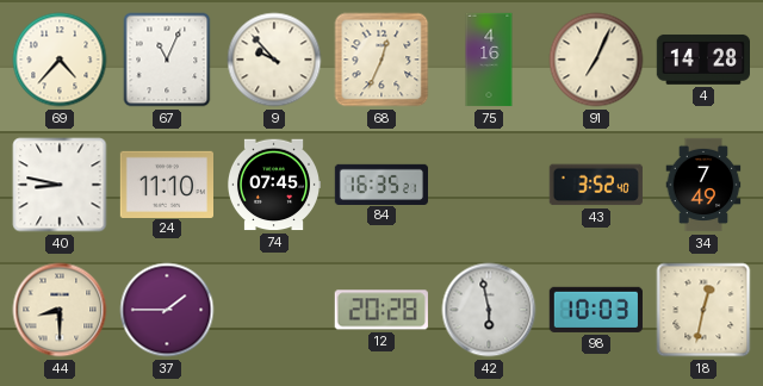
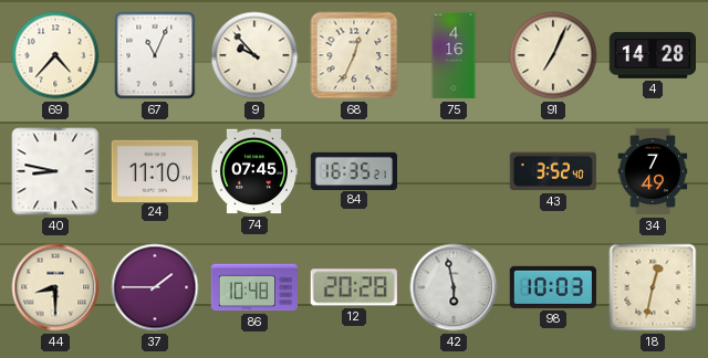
86: none -> 10:48
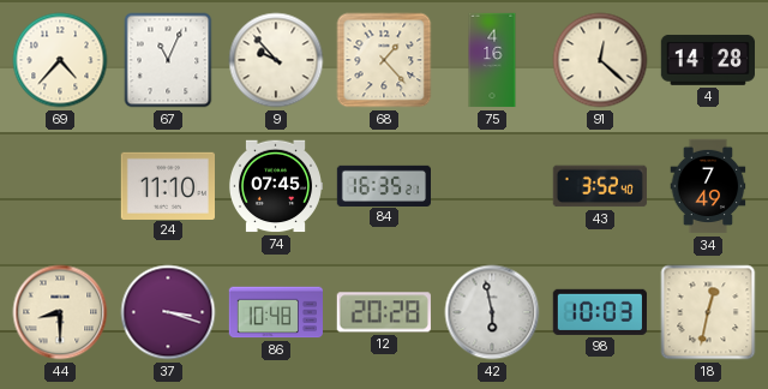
68: 12:34 -> 1:23
91: 7:04 -> 12:22
40: 8:47 -> none
37: 1:45 -> 3:18
